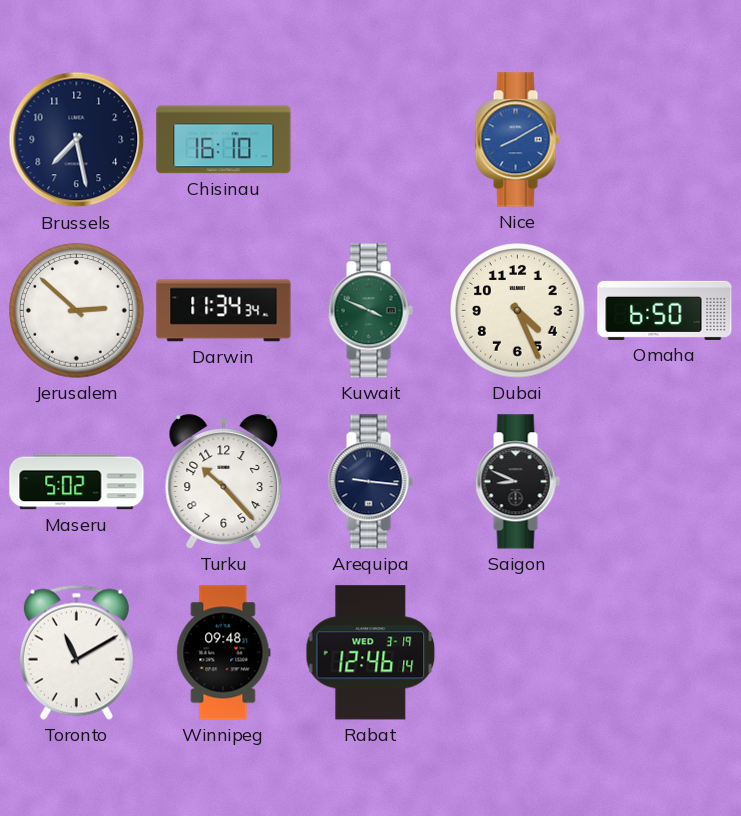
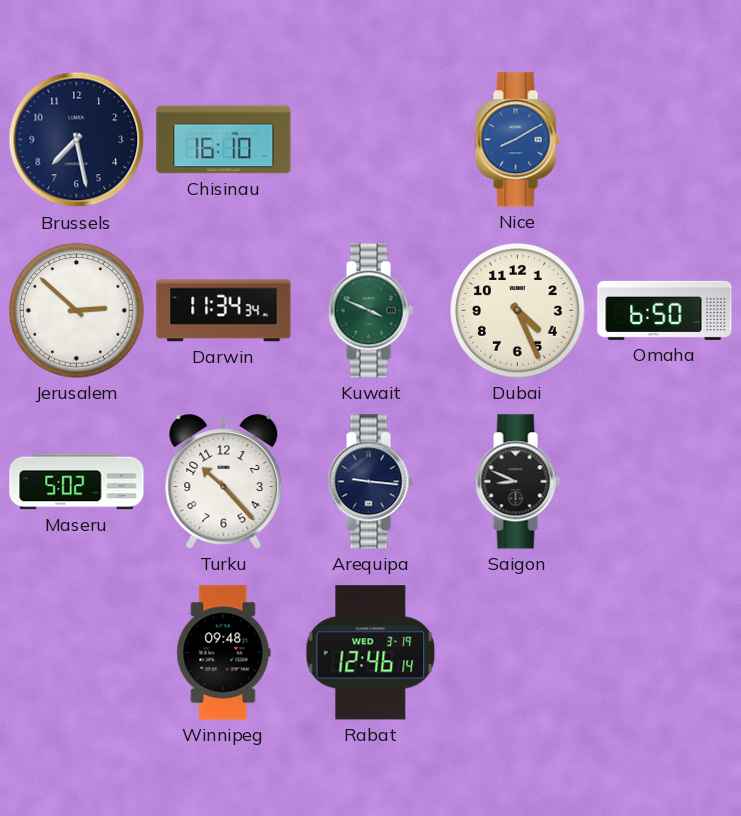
Toronto: 11:10 -> none
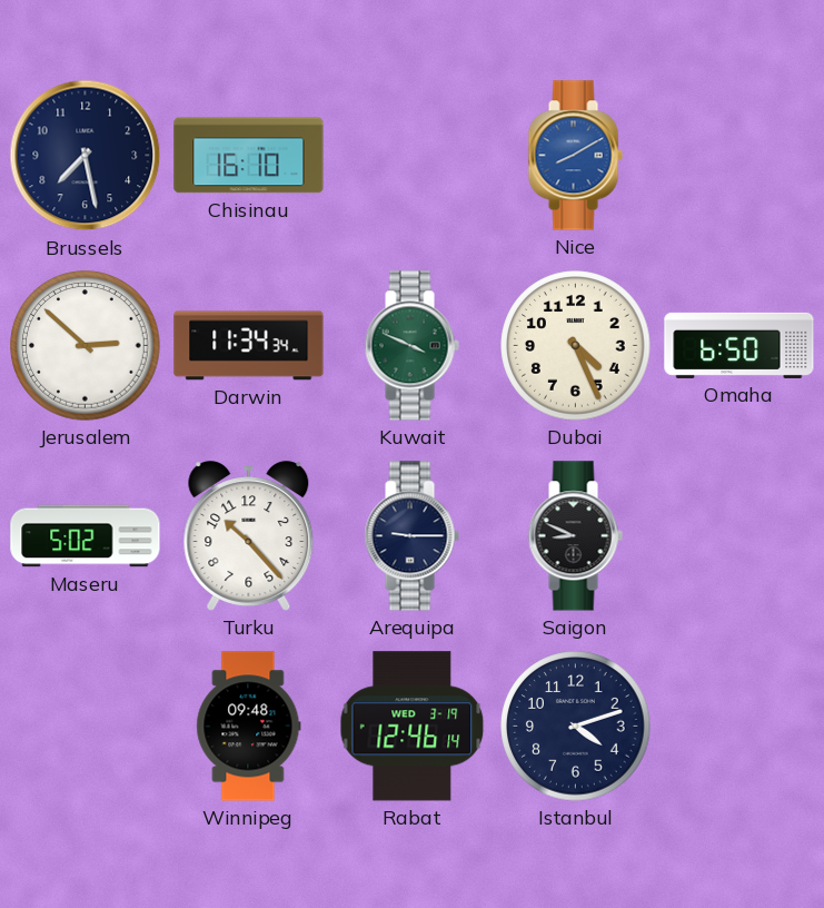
Arequipa: 9:16 -> 9:15
Istanbul: none -> 4:12
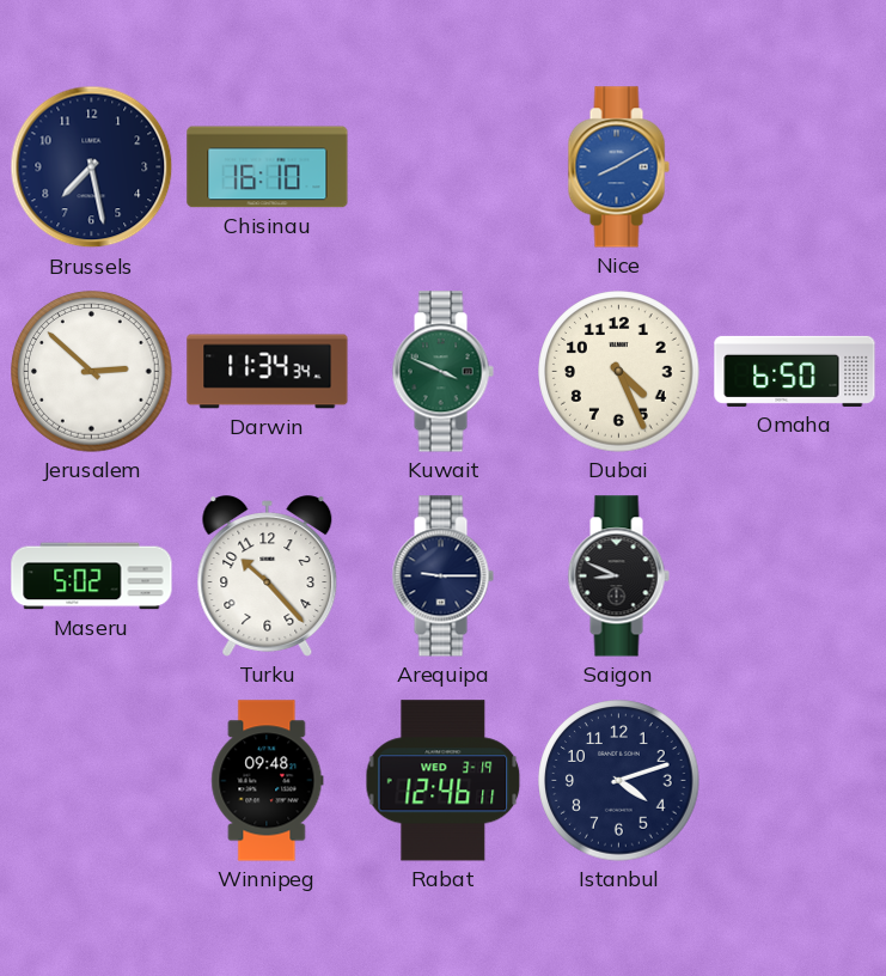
Rabat: 12:46:14 -> 12:46:11
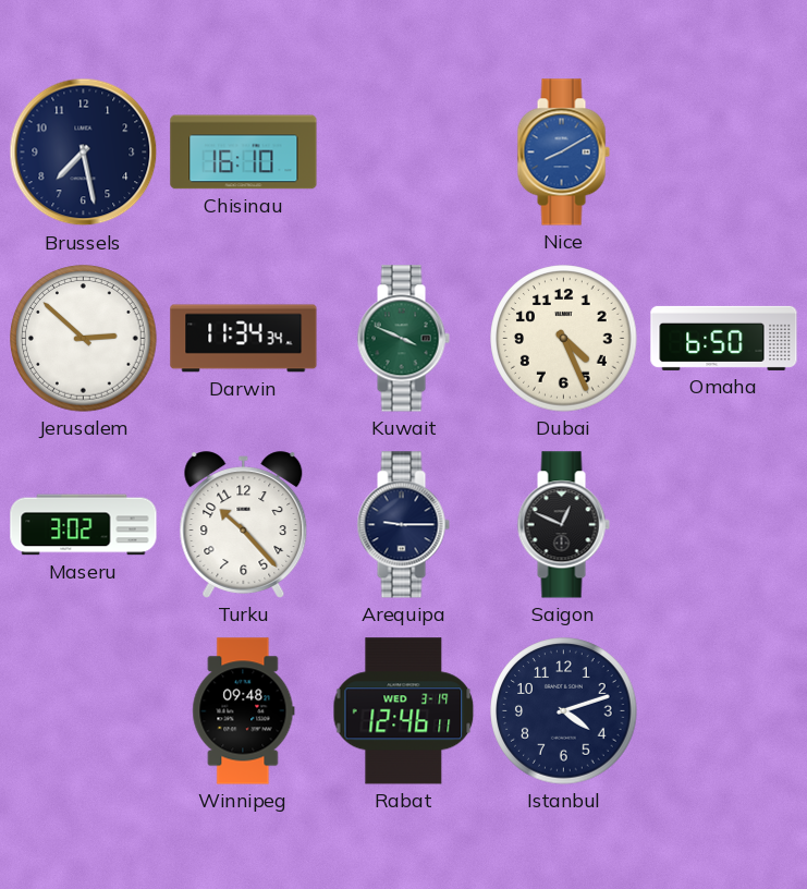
Maseru: 5:02 -> 3:02
Saigon: 8:49 -> 12:49
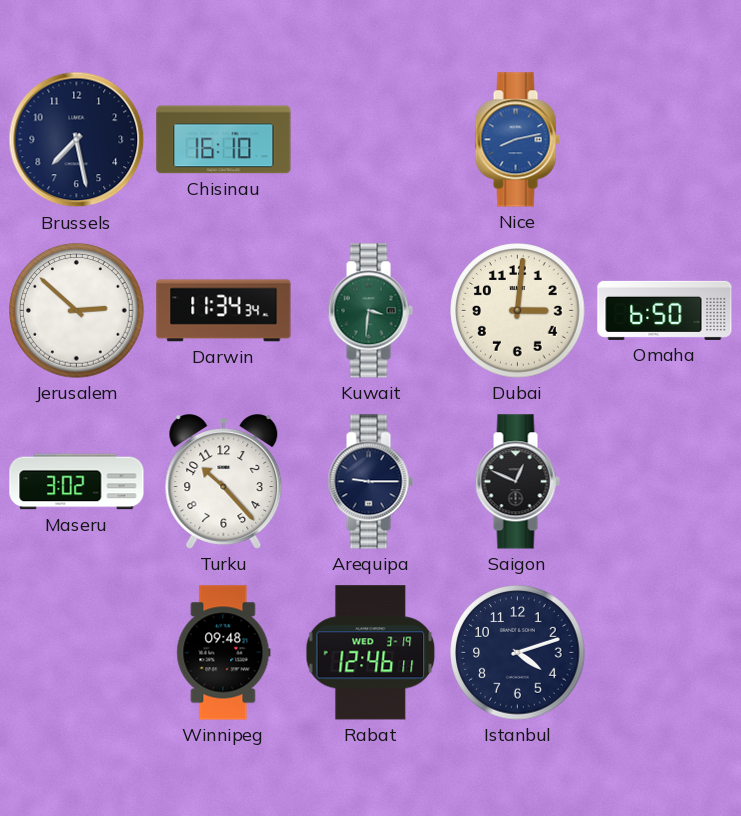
Nice: 8:10 -> 8:13
Kuwait: 3:49 -> 3:31
Dubai: 4:26 -> 3:01
